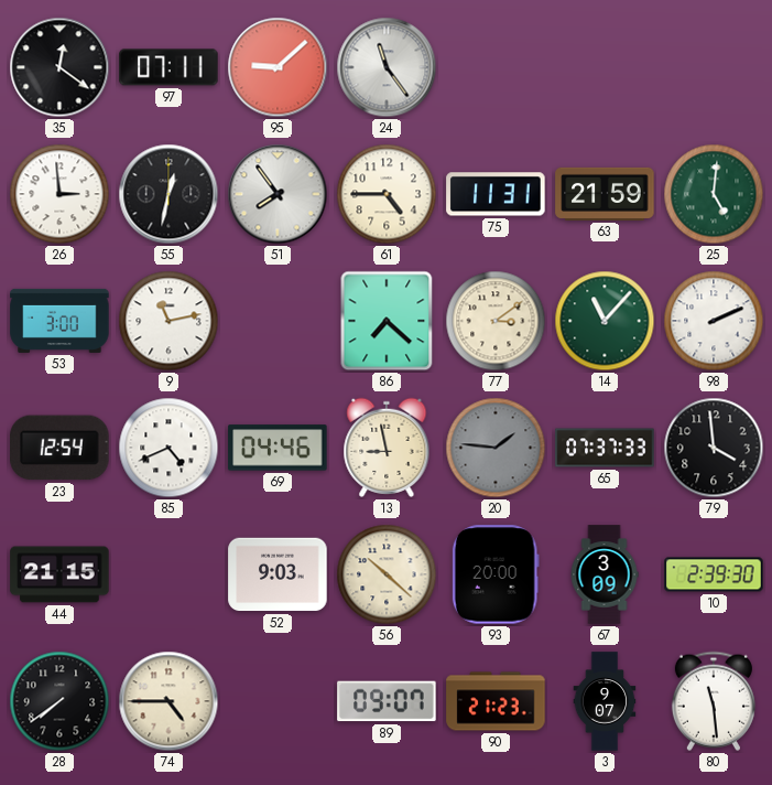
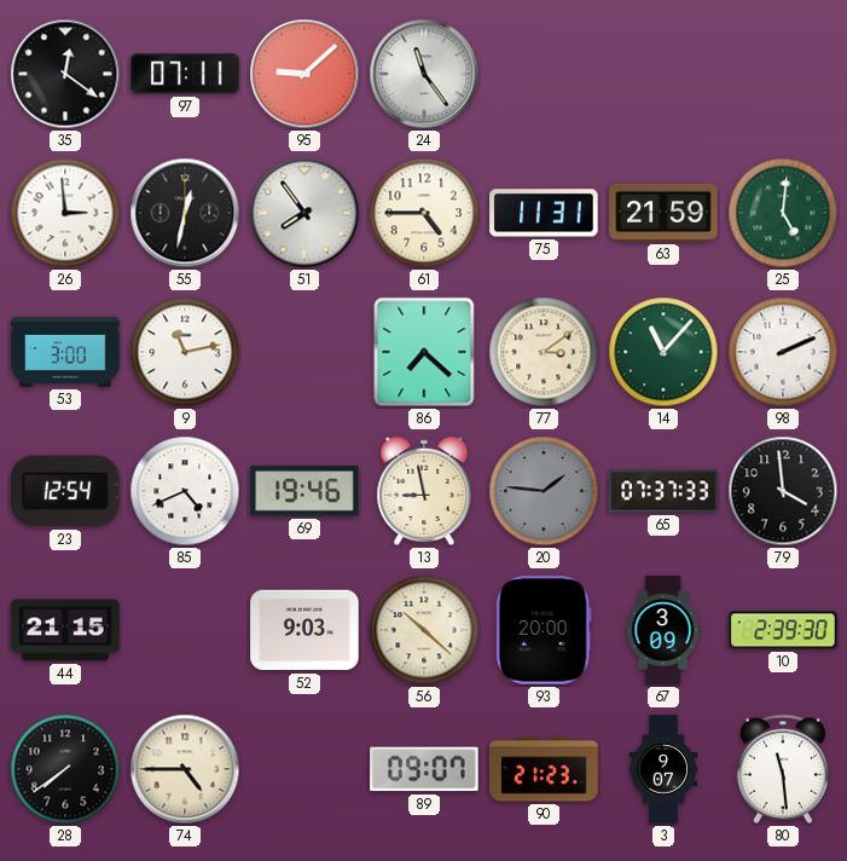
69: 04:46 -> 19:46
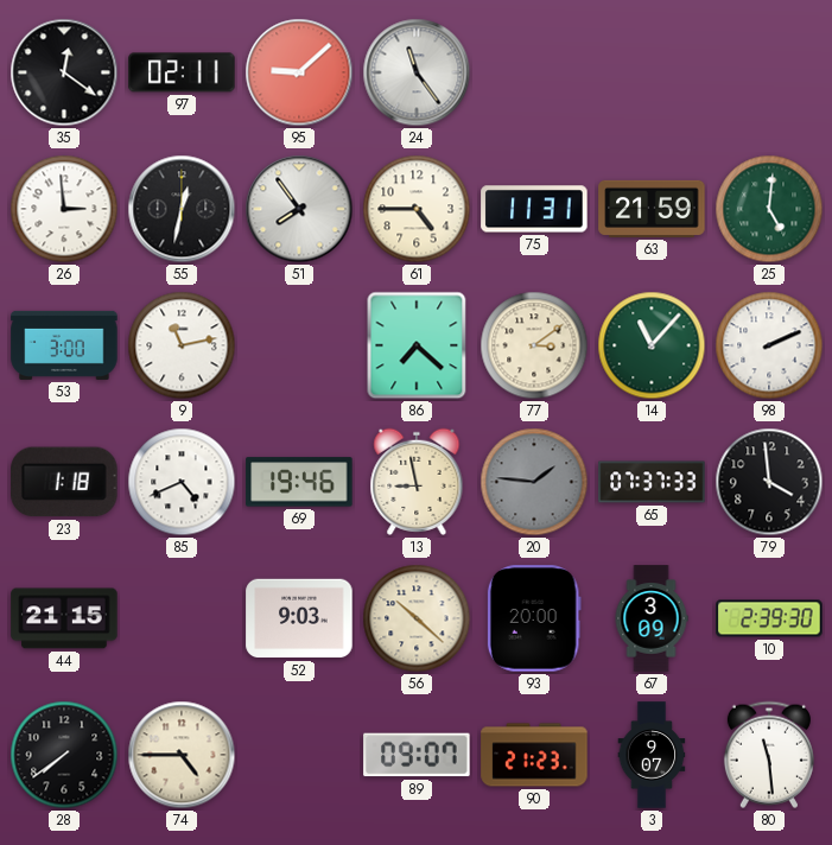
97: 07:11 -> 02:11
23: 12:54 -> 1:18
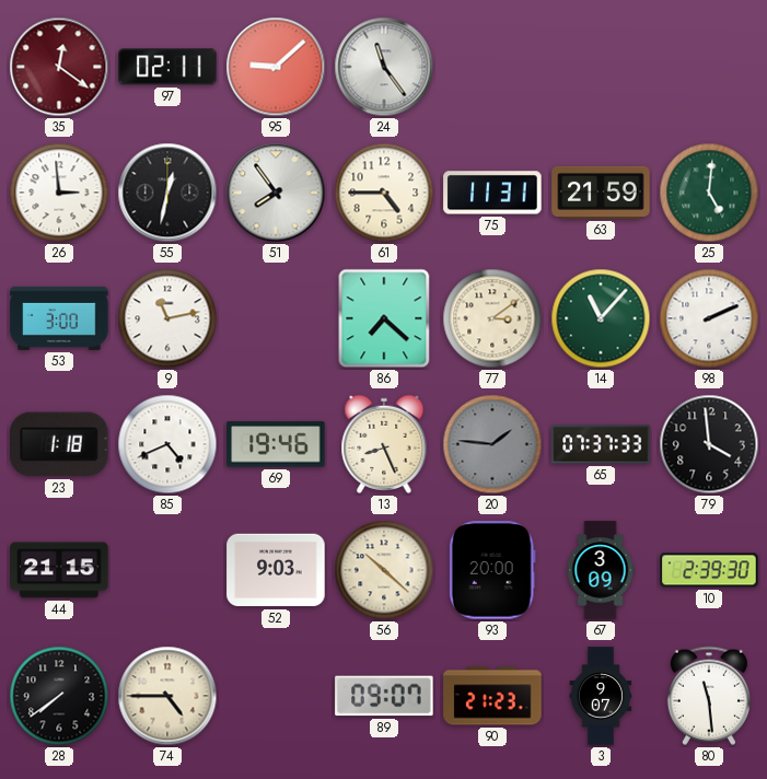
35 dial: black -> burgundy
13: 8:58 -> 8:26
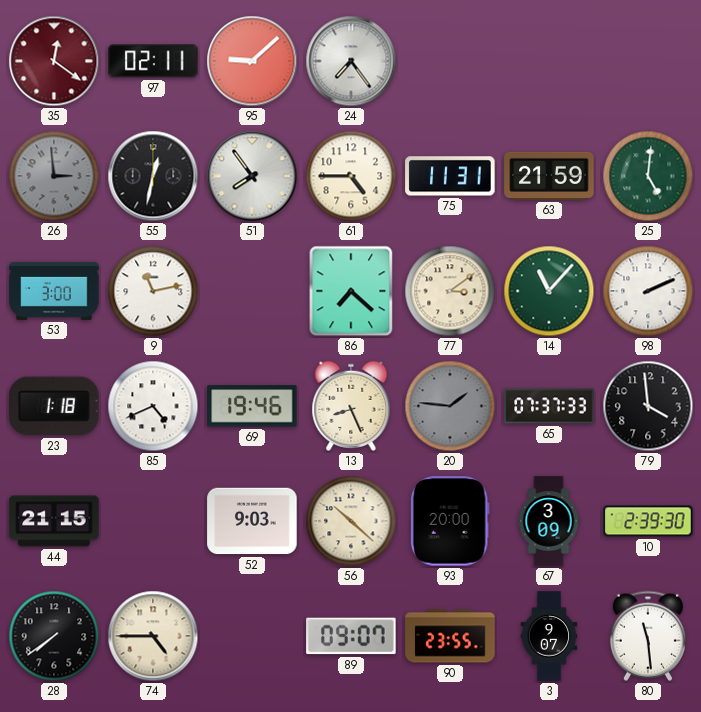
24: 11:24 -> 7:24
26 dial: white -> grey
90: 21:23 -> 23:55
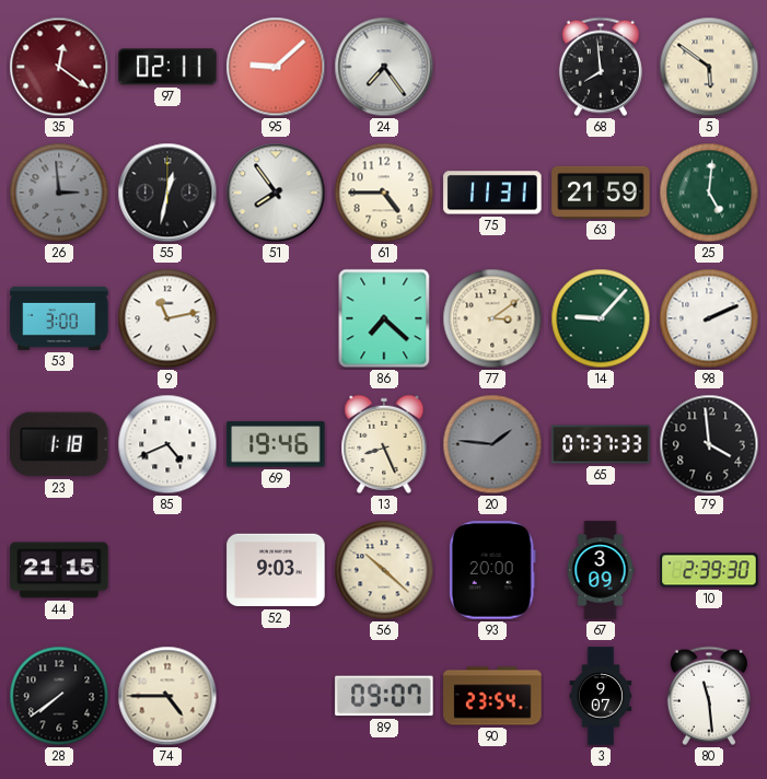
68: none -> 7:59
5: none -> 5:51
14: 11:07 -> 9:07
90: 23:55 -> 23:54
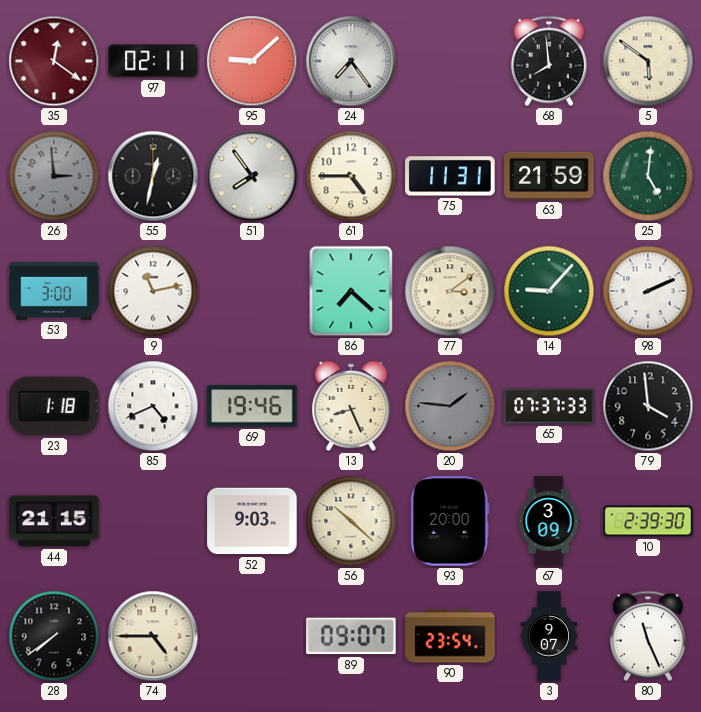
80: 11:29 -> 11:26
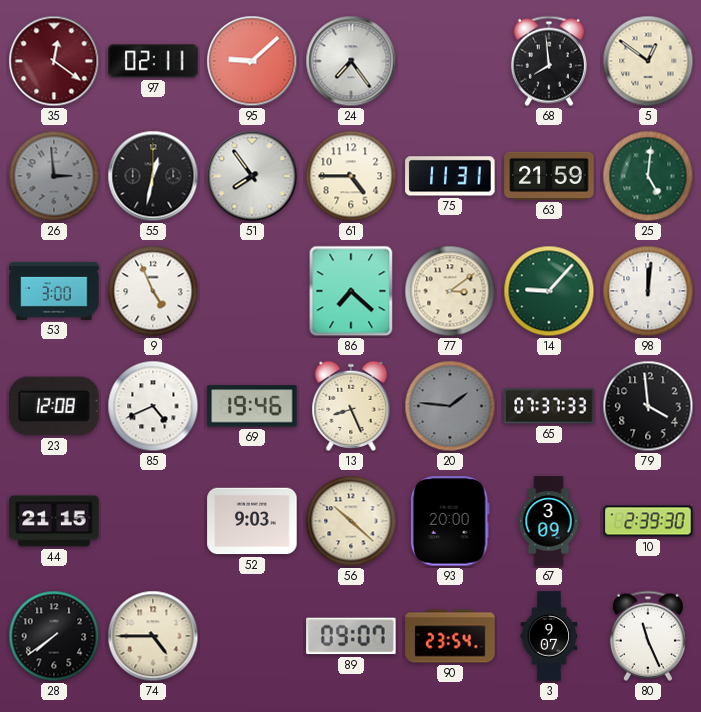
5: 5:51 -> 12:51
9: 11:13 -> 4:56
98: 2:11 -> 12:01
23: 1:18 -> 12:08
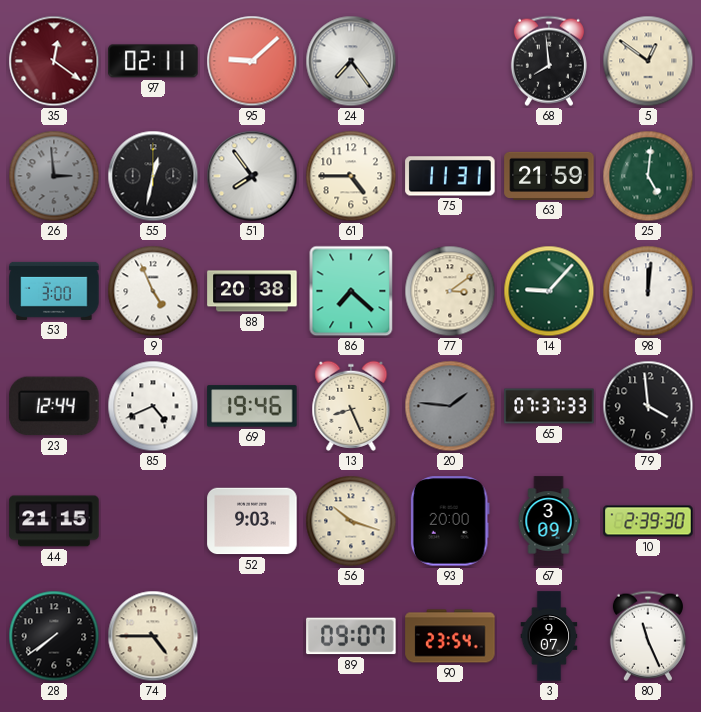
88: none -> 20:38
23: 12:08 -> 12:44
56: 10:22 -> 10:18
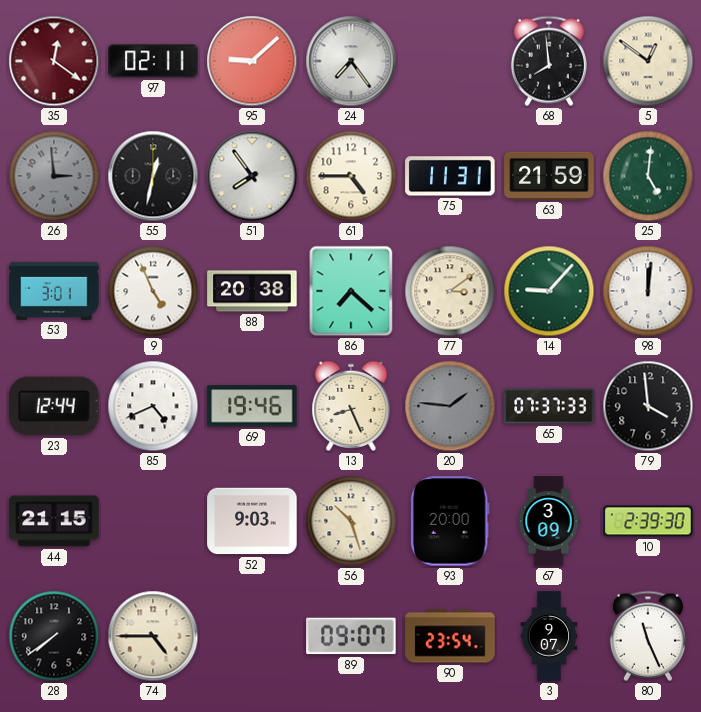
53: 3:00 -> 3:01
56: 10:18 -> 10:27
